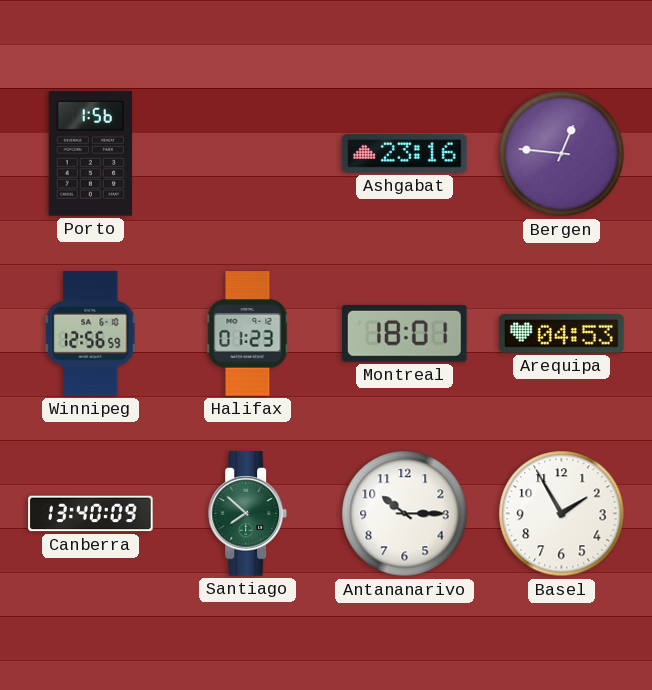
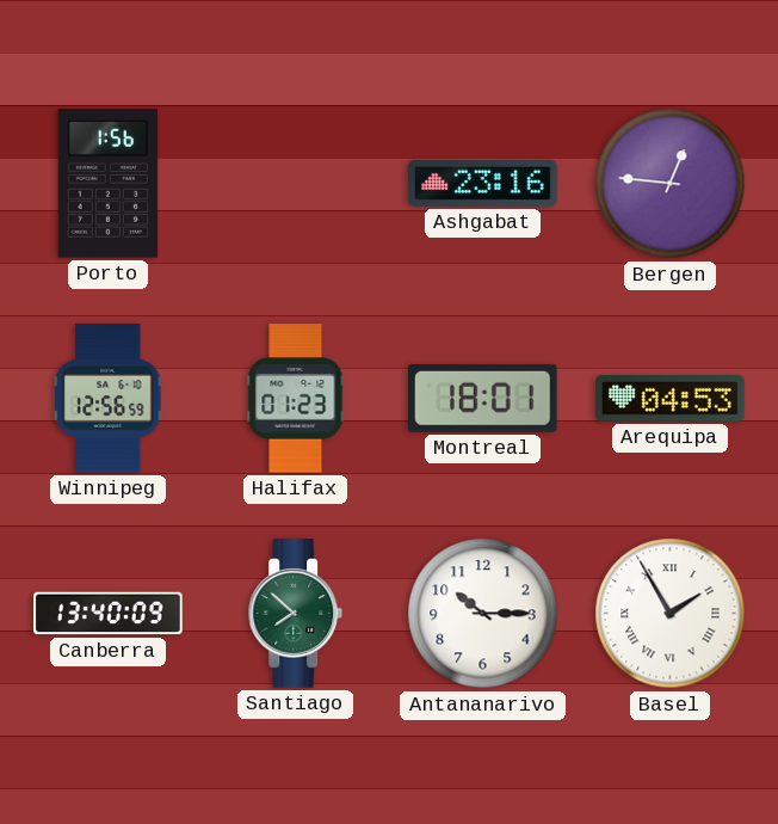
Basel numerals: Arabic -> Roman
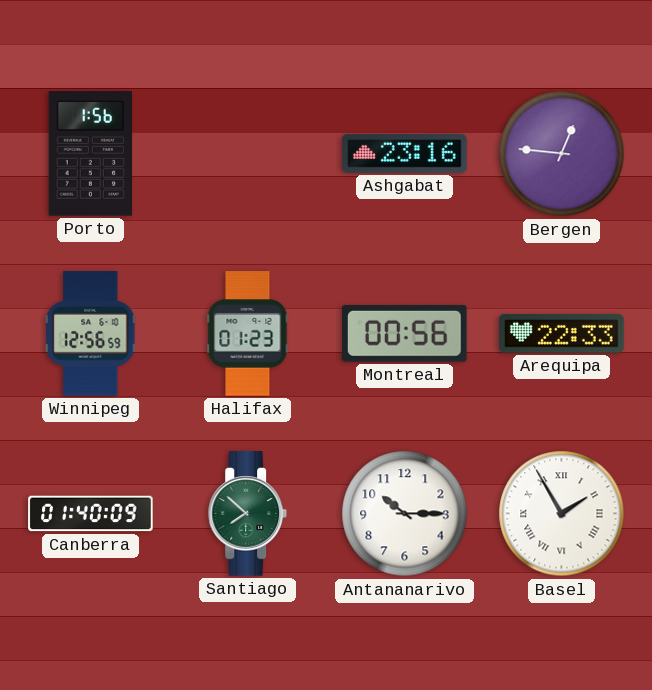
Montreal: 18:01 -> 00:56
Arequipa: 04:53 -> 22:33
Canberra: 13:40 -> 01:40
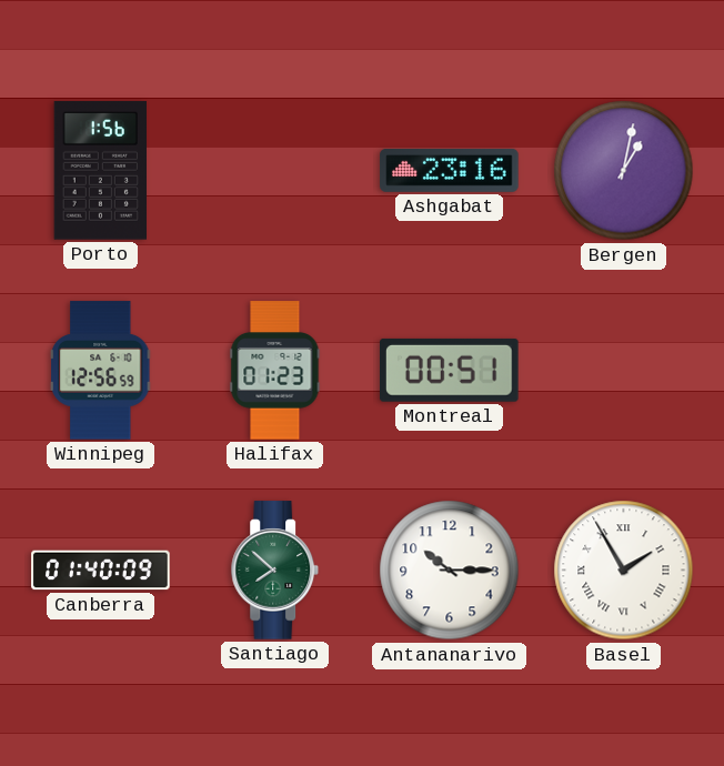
Bergen: 12:46 -> 1:02
Montreal: 00:56 -> 00:51
Arequipa: 22:33 -> none
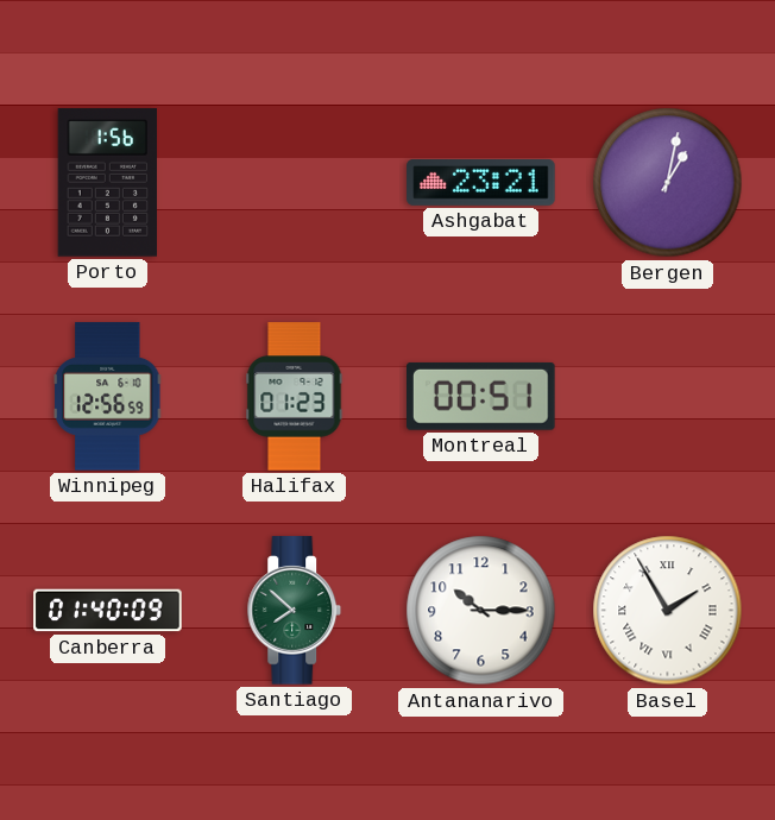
Ashgabat: 23:16 -> 23:21
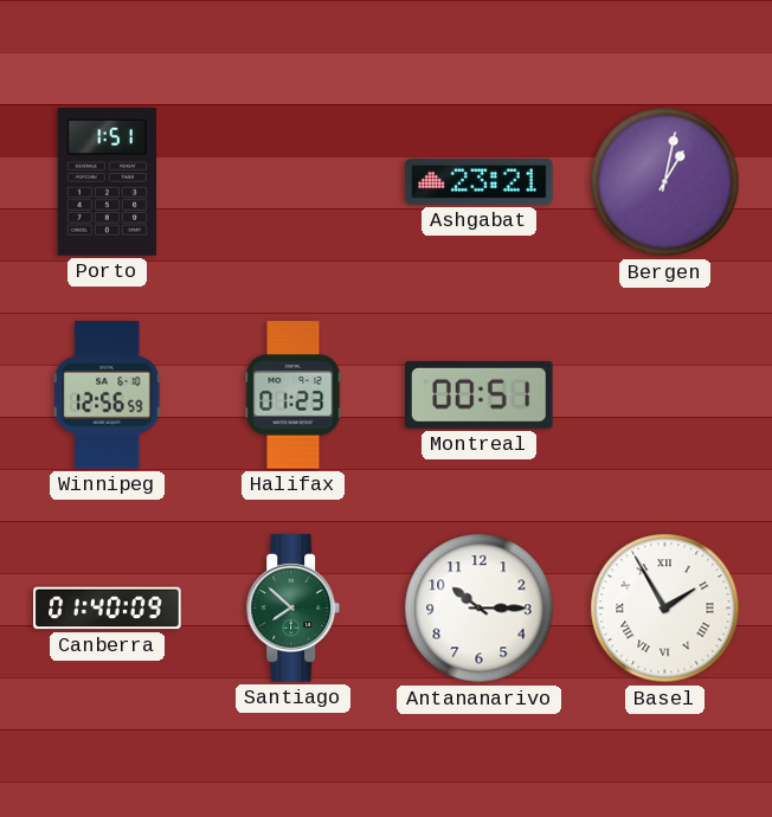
Porto: 1:56 -> 1:51
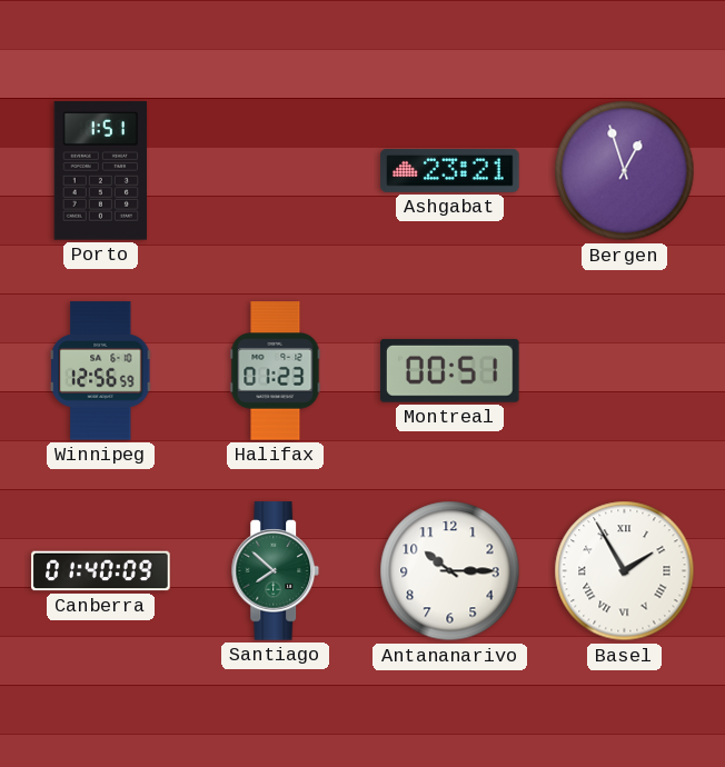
Bergen: 1:02 -> 12:57
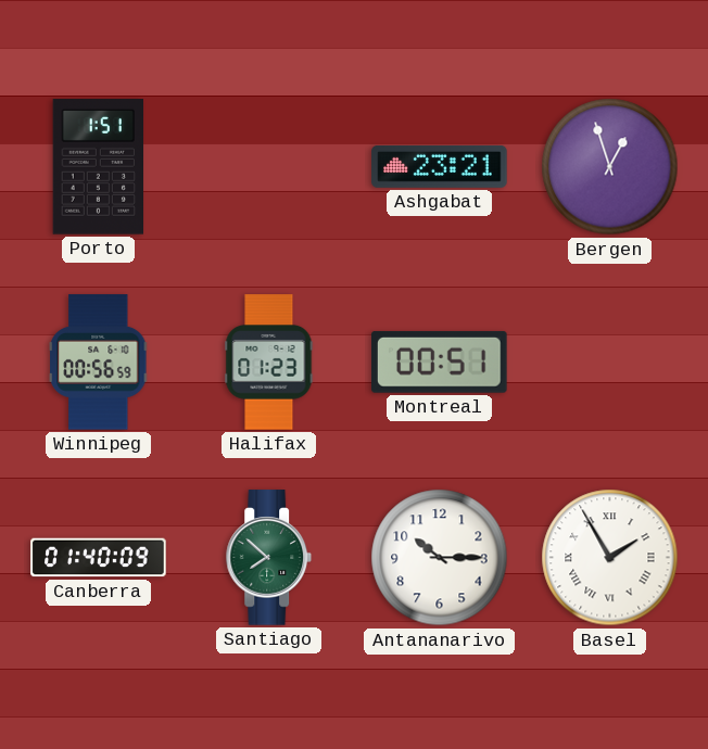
Winnipeg: 12:56 -> 00:56
